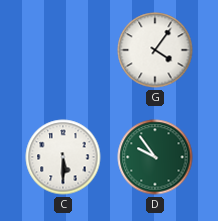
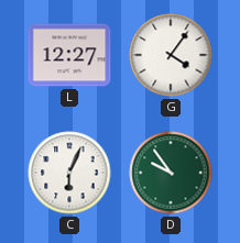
L: none -> 12:27
C: 5:30 -> 6:04
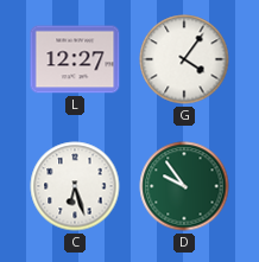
C: 6:04 -> 6:27
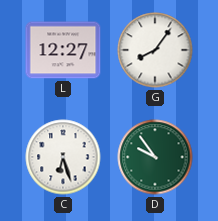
G: 4:06 -> 8:06
